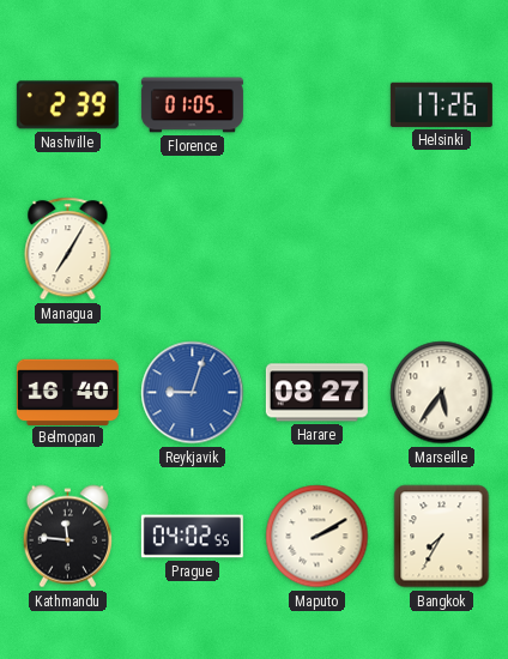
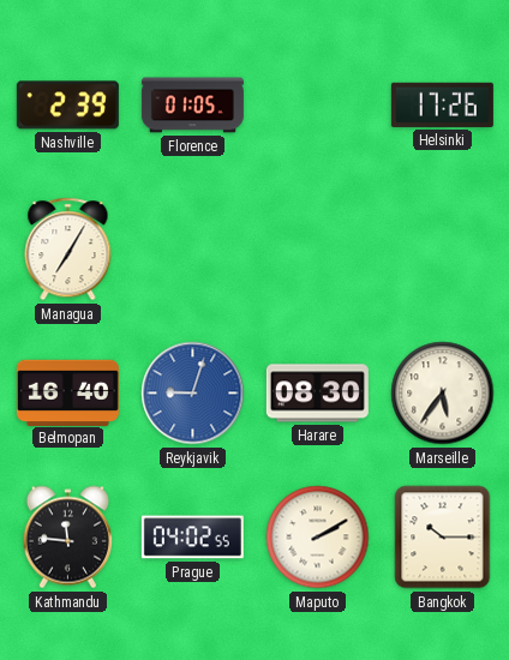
Harare: 08:27 -> 08:30
Bangkok: 7:35 -> 10:15
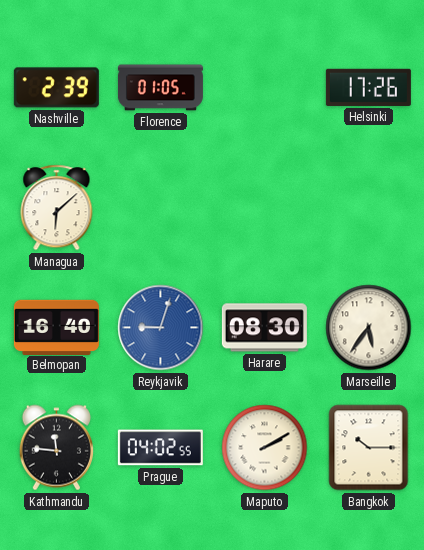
Managua: 7:05 -> 6:08
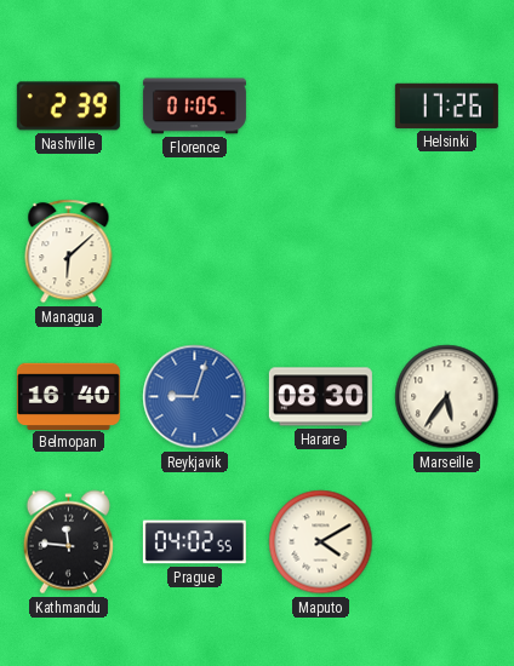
Maputo: 2:10 -> 4:10
Bangkok: 10:15 -> none
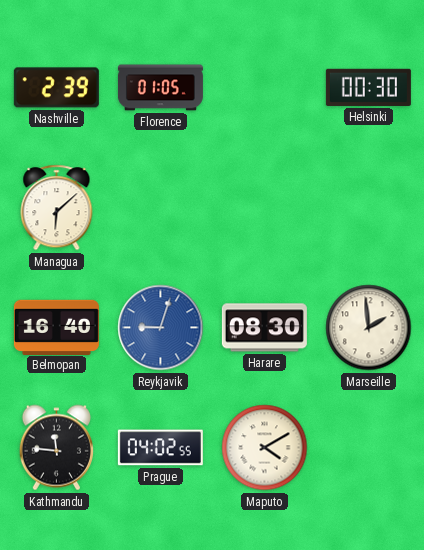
Helsinki: 17:26 -> 00:30
Marseille: 5:36 -> 1:59
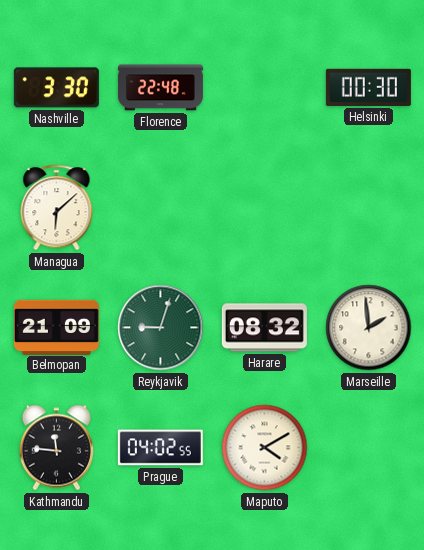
Nashville: 2:39 -> 3:30
Florence: 01:05 -> 22:48
Belmopan: 16:40 -> 21:09
Reykjavik dial: blue -> green
Harare: 08:30 -> 08:32
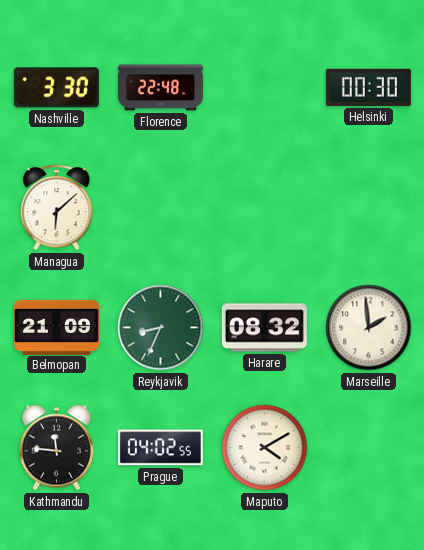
Reykjavik: 9:03 -> 8:34
